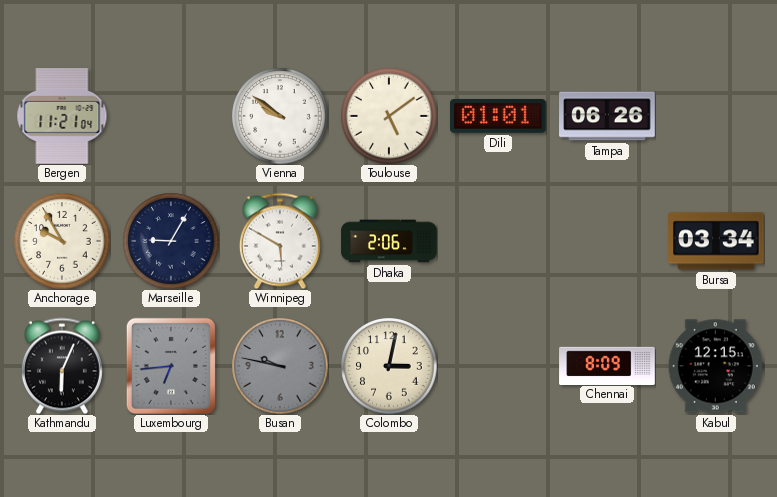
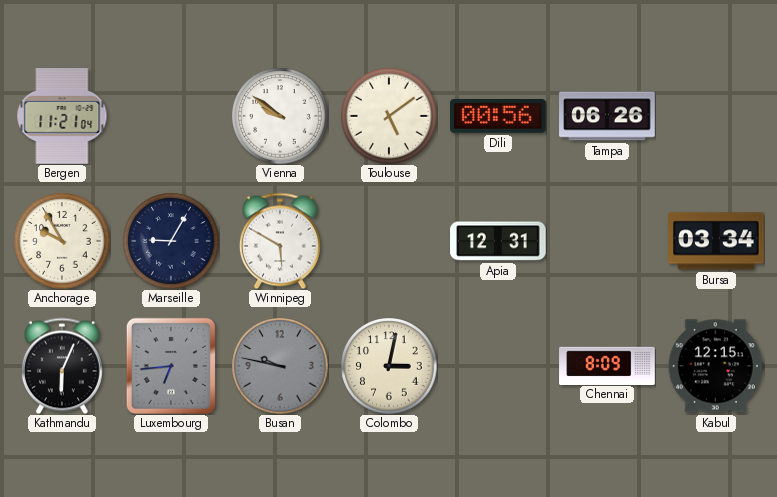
Dili: 01:01 -> 00:56
Dhaka: 2:06 -> none
Apia: none -> 12:31
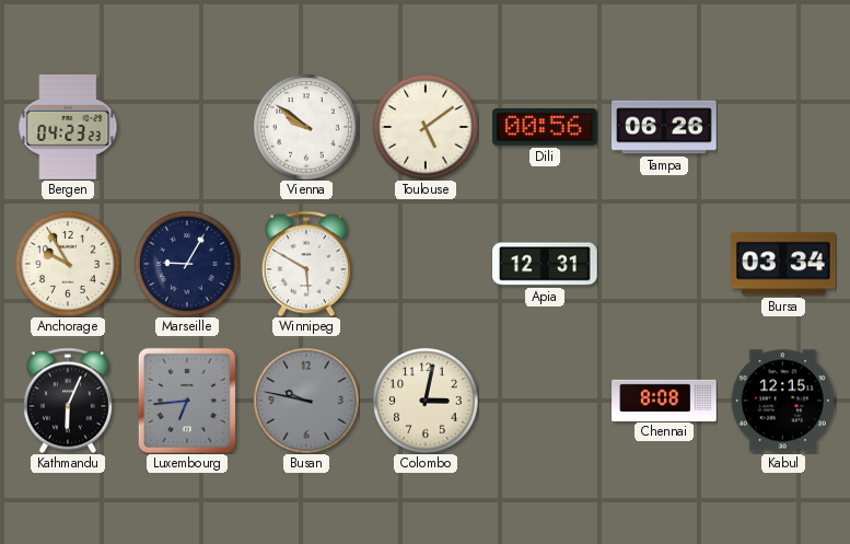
Bergen: 11:21 -> 04:23
Chennai: 8:09 -> 8:08
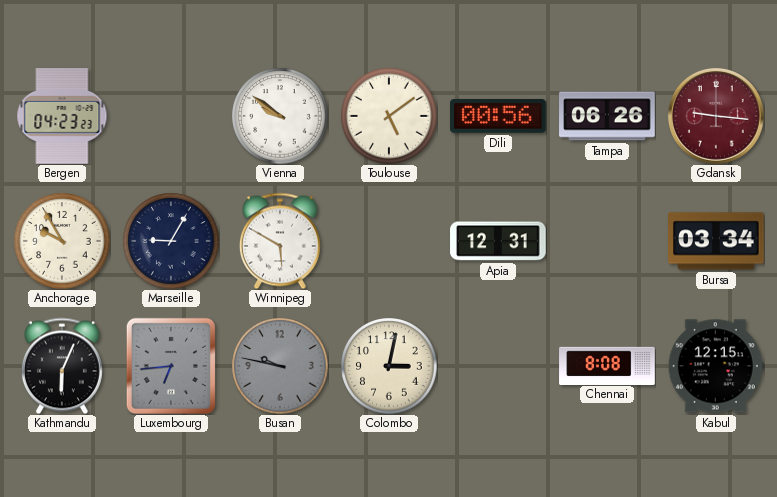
Gdansk: none -> 9:16
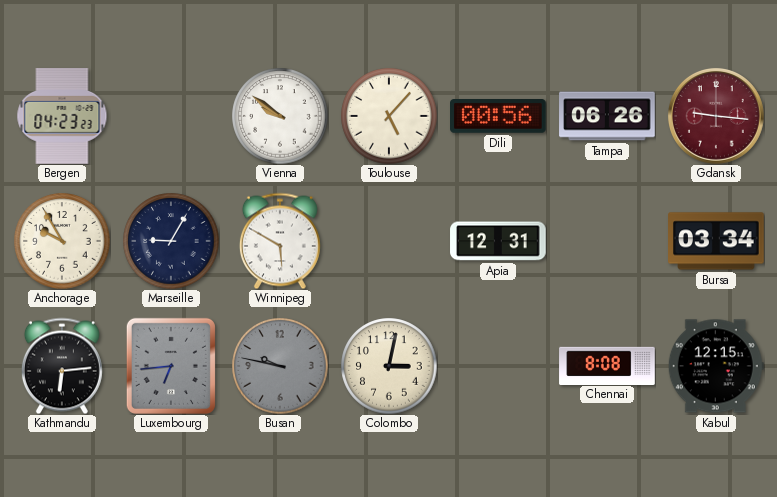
Toulouse: 5:09 -> 5:07
Kathmandu: 6:04 -> 6:14
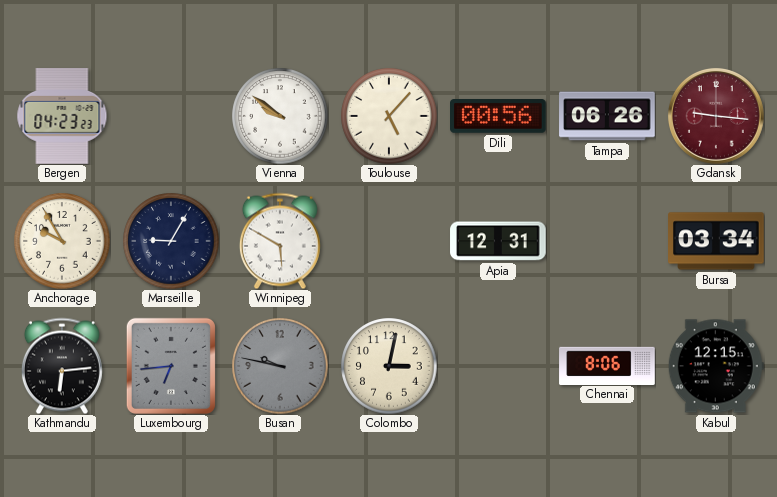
Chennai: 8:08 -> 8:06
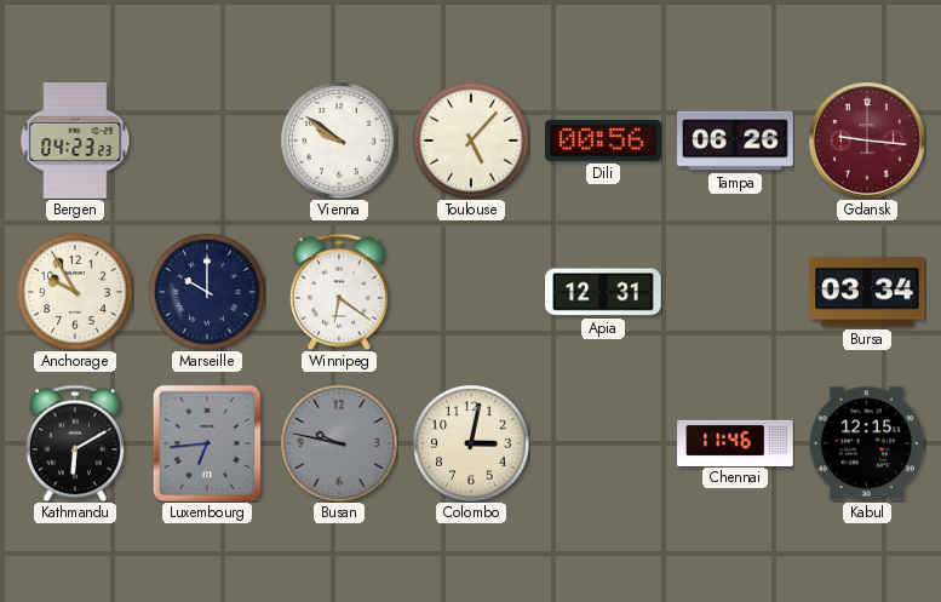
Marseille: 9:05 -> 10:00
Winnipeg: 5:50 -> 6:21
Kathmandu: 6:14 -> 6:10
Chennai: 8:06 -> 11:46
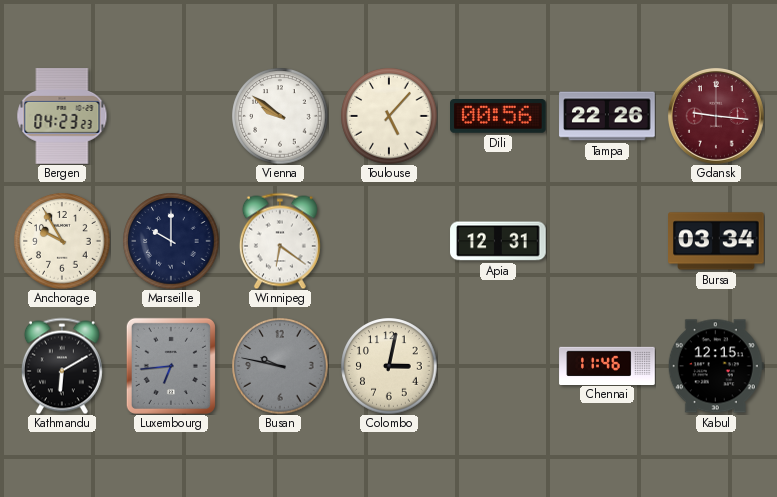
Tampa: 06:26 -> 22:26
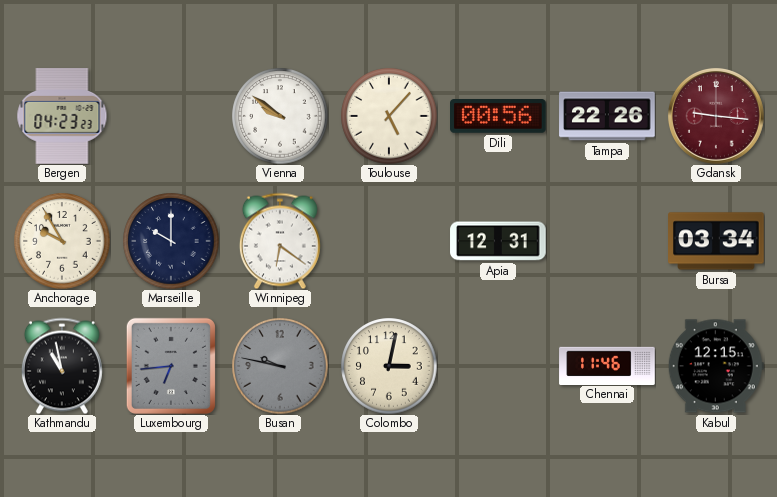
Kathmandu: 6:10 -> 10:58
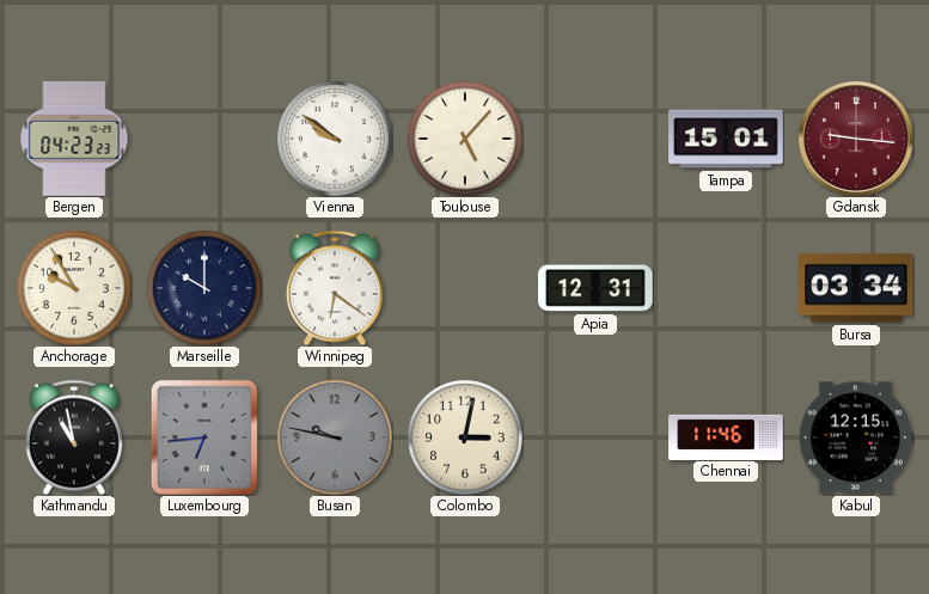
Dili: 00:56 -> none
Tampa: 22:26 -> 15:01
